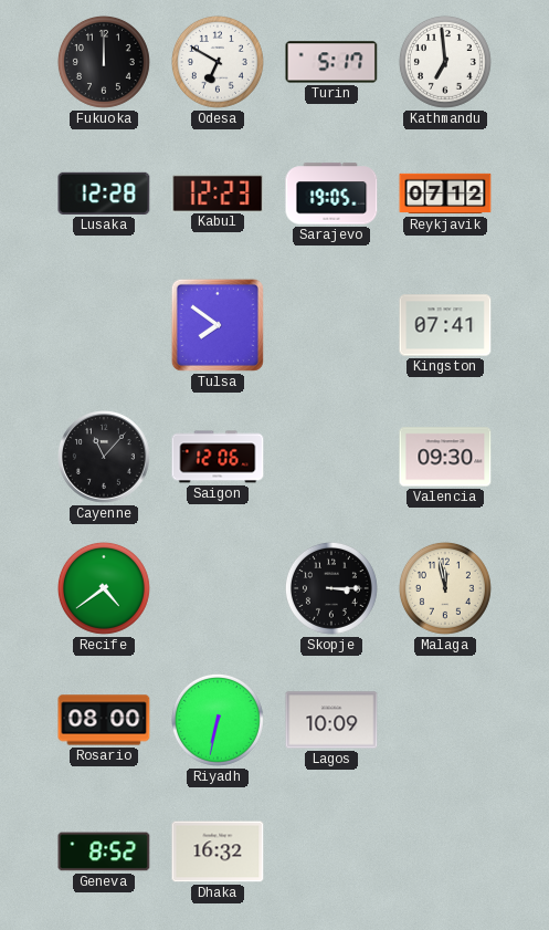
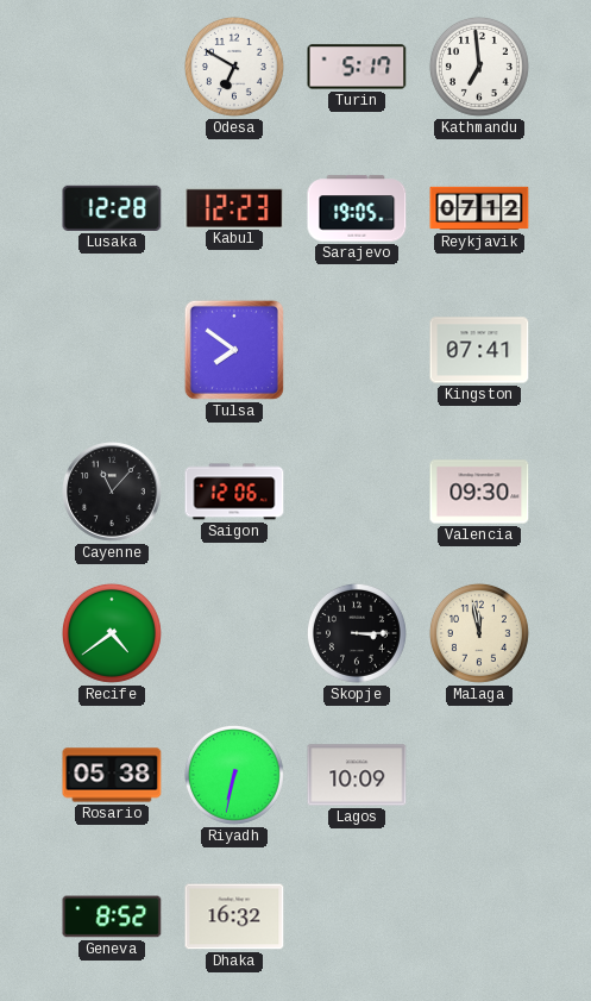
Fukuoka: 12:00 -> none
Rosario: 08:00 -> 05:38
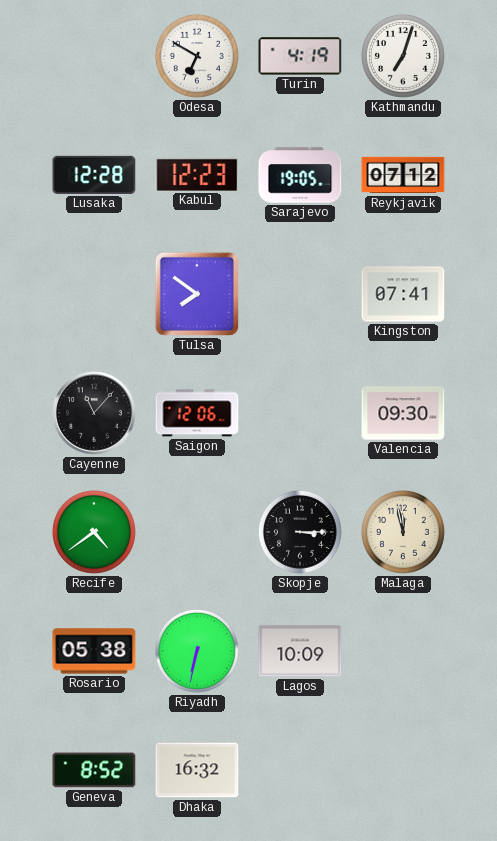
Turin: 5:17 -> 4:19
Kathmandu: 6:59 -> 7:03
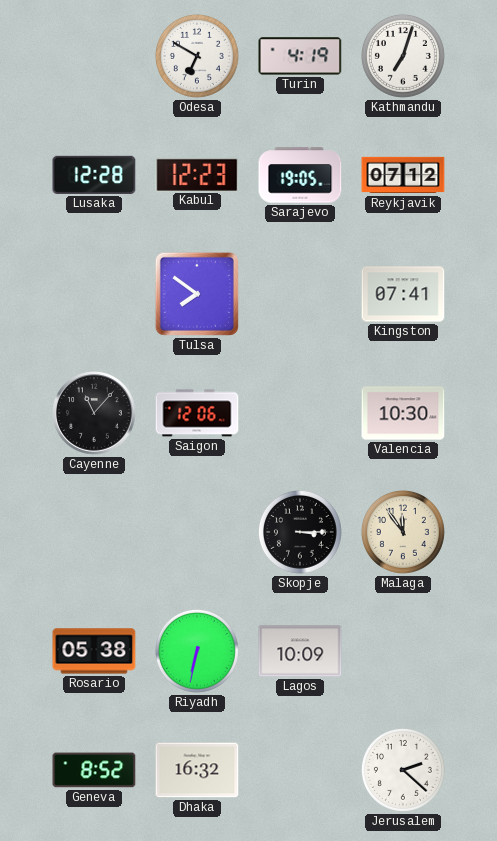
Valencia: 09:30 -> 10:30
Recife: 4:39 -> none
Malaga: 11:58 -> 11:54
Jerusalem: none -> 2:22
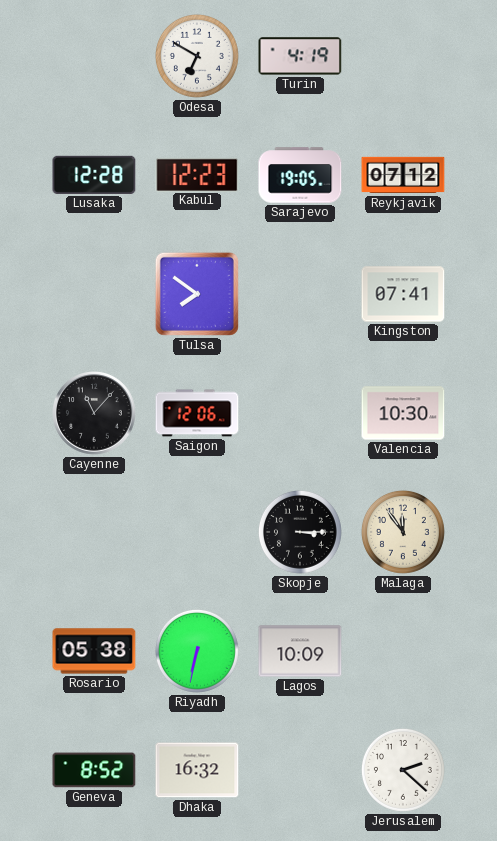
Kathmandu: 7:03 -> none
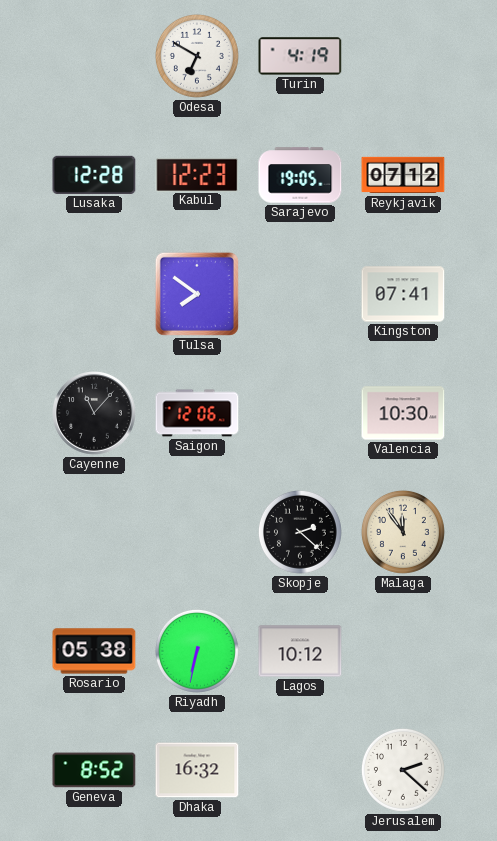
Skopje: 3:15 -> 2:22
Lagos: 10:09 -> 10:12
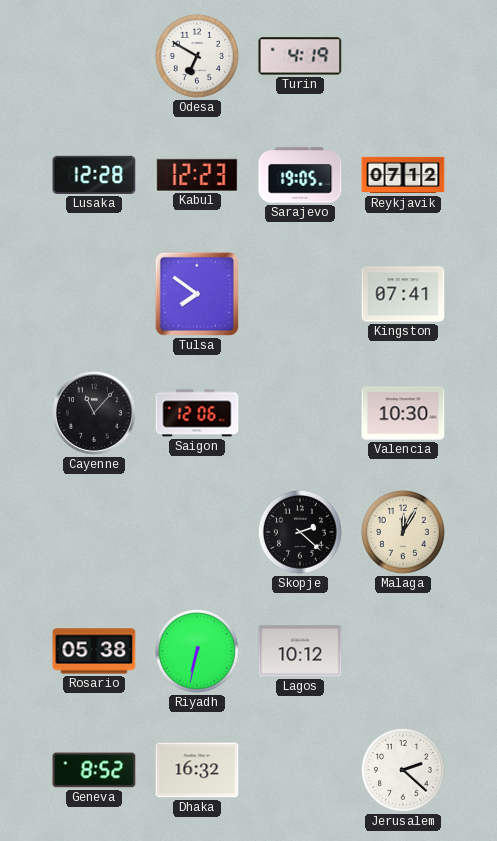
Malaga: 11:54 -> 12:05
